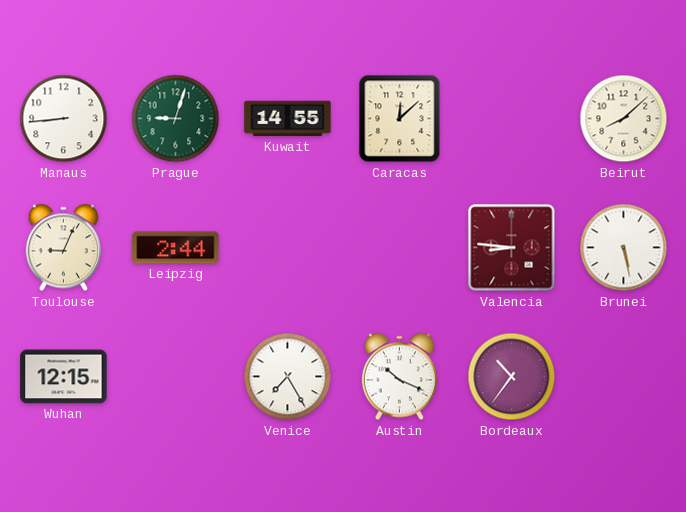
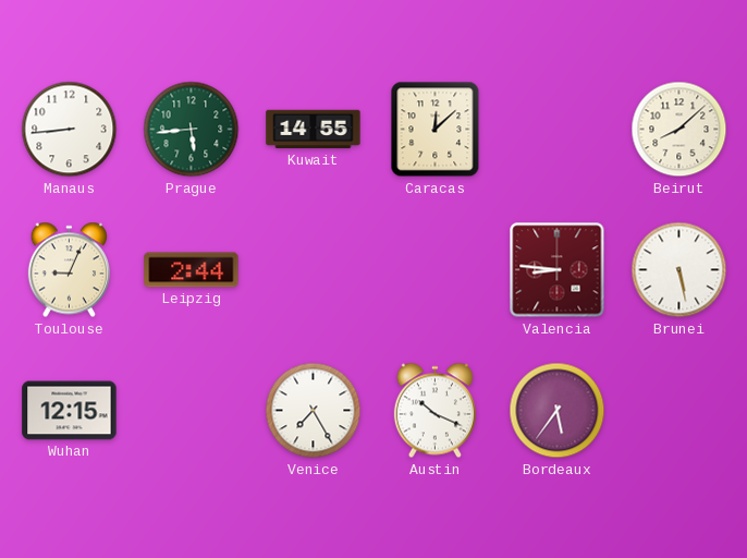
Prague: 9:03 -> 5:44
Bordeaux: 10:36 -> 5:36
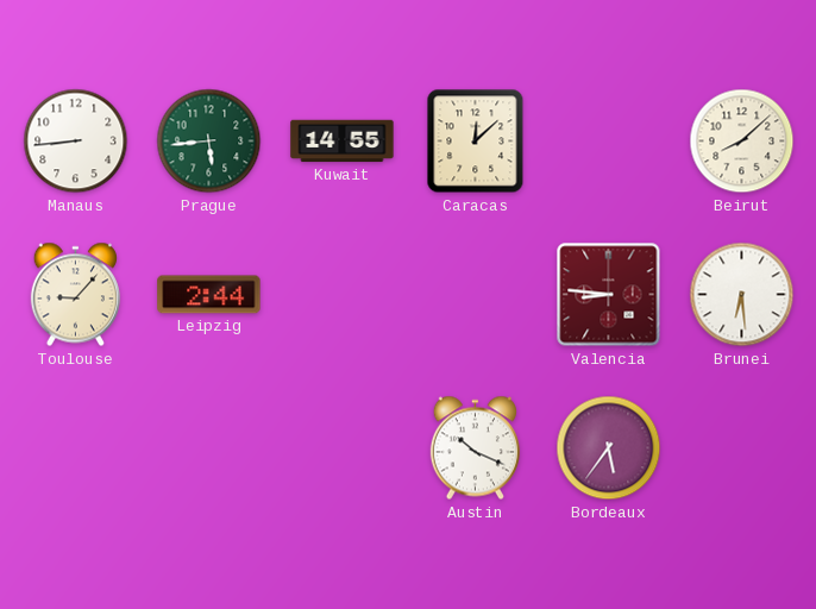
Toulouse: 9:04 -> 9:07
Brunei: 5:28 -> 6:29
Wuhan: 12:15 -> none
Venice: 7:25 -> none
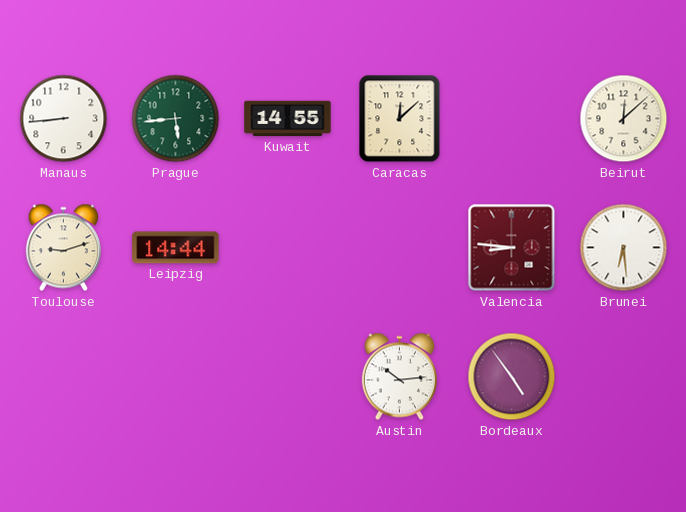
Beirut: 8:08 -> 12:08
Toulouse: 9:07 -> 9:12
Leipzig: 2:44 -> 14:44
Austin: 10:19 -> 10:14
Bordeaux: 5:36 -> 4:54
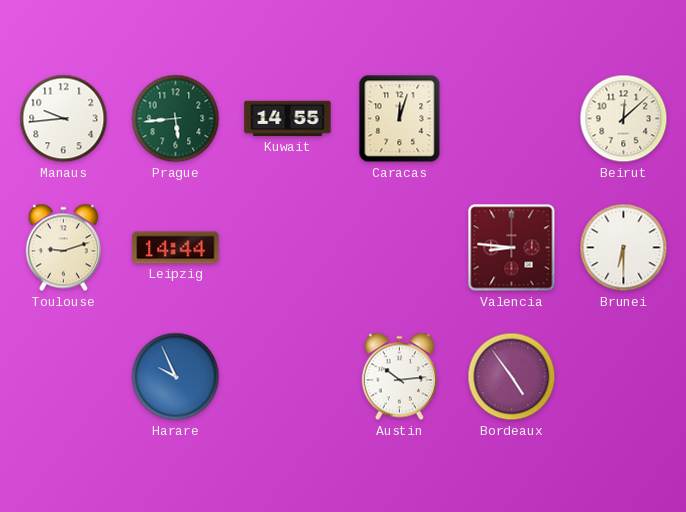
Manaus: 8:44 -> 9:44
Caracas: 12:08 -> 12:03
Brunei: 6:29 -> 6:30
Harare: none -> 9:56
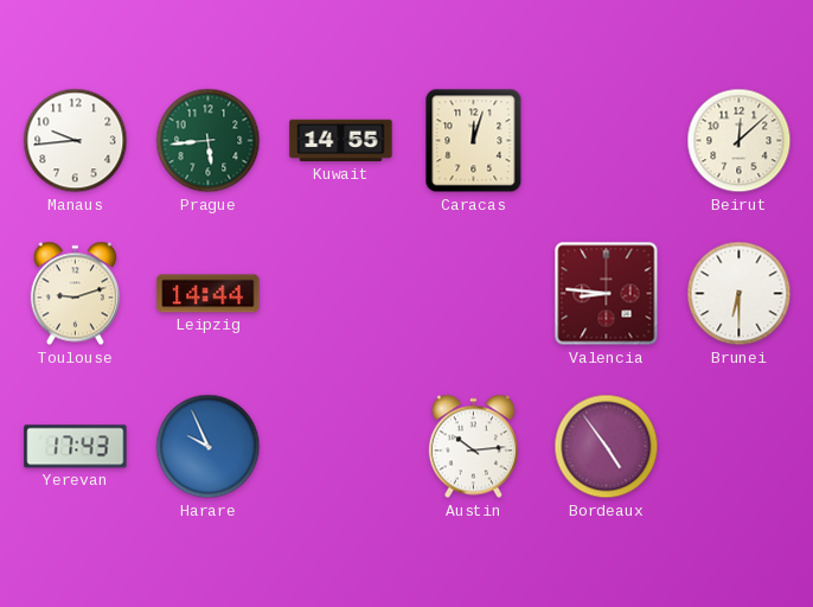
Yerevan: none -> 17:43
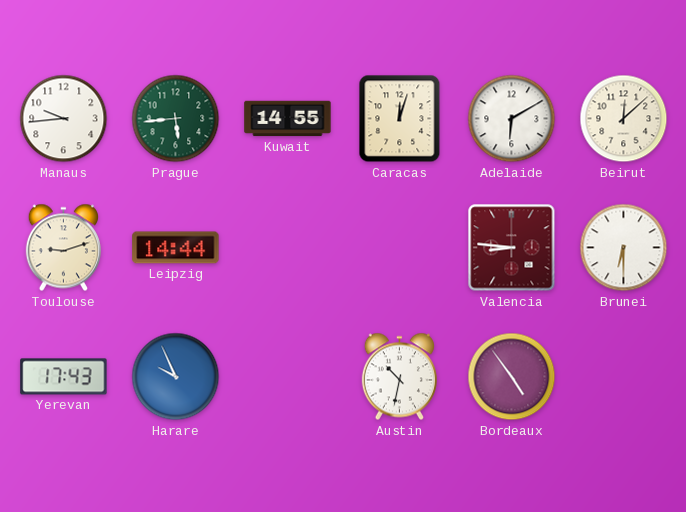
Adelaide: none -> 6:10
Austin: 10:14 -> 10:32
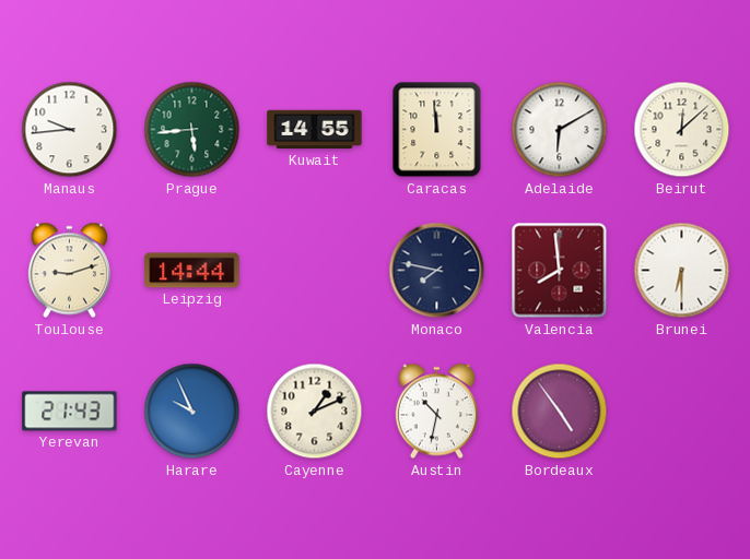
Caracas: 12:03 -> 11:59
Monaco: none -> 7:47
Valencia: 8:46 -> 7:59
Yerevan: 17:43 -> 21:43
Cayenne: none -> 1:11
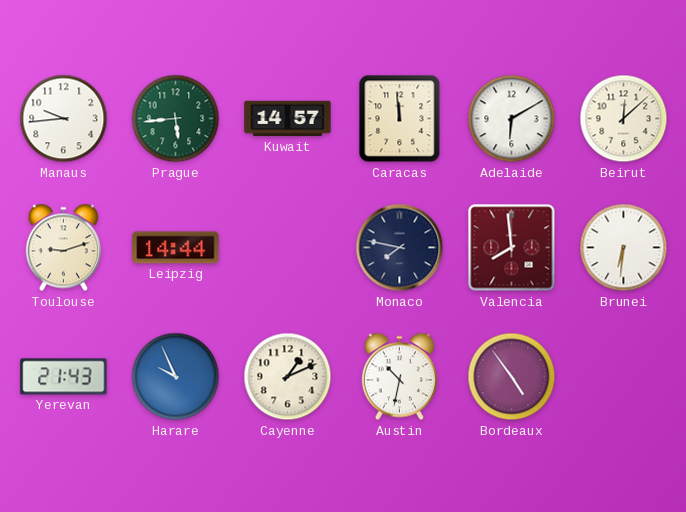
Kuwait: 14:55 -> 14:57
Brunei: 6:30 -> 6:31
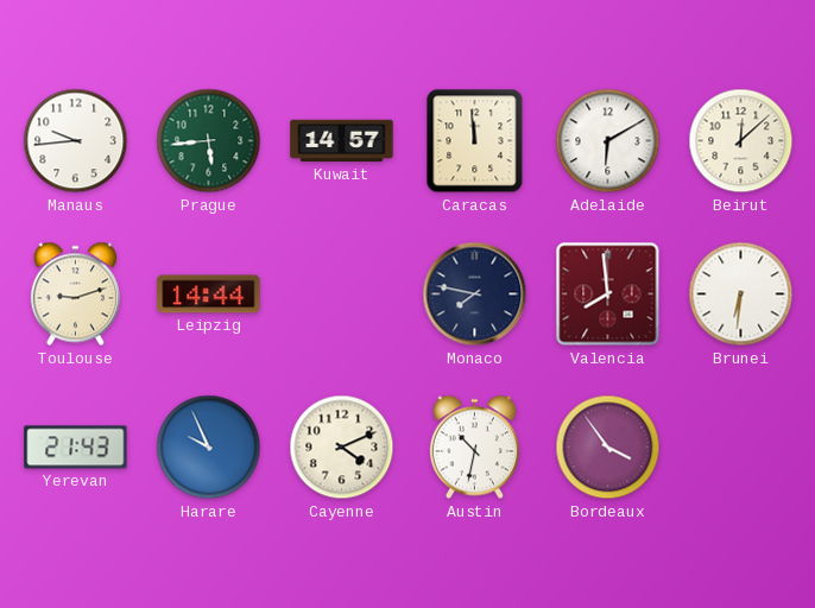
Cayenne: 1:11 -> 4:11
Bordeaux: 4:54 -> 3:54
